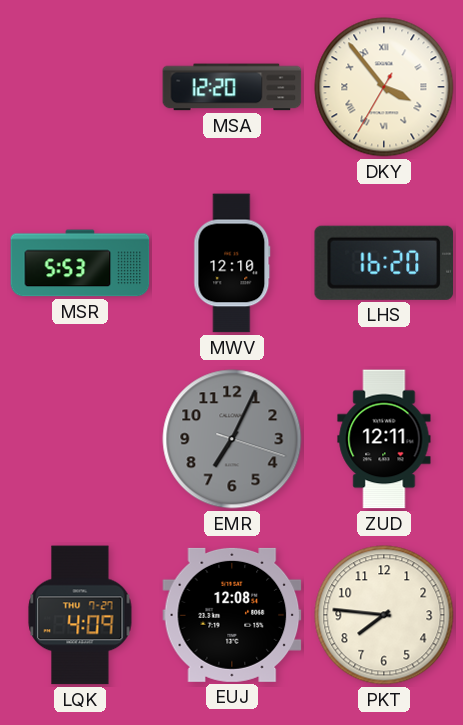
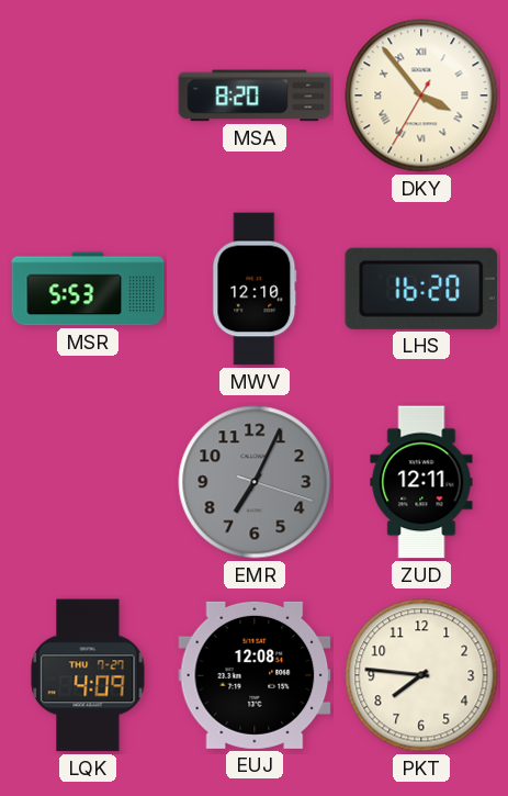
MSA: 12:20 -> 8:20
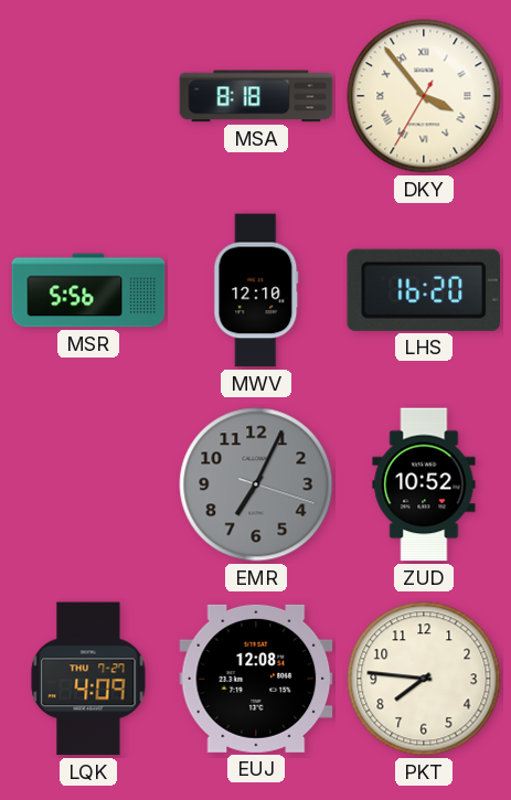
MSA: 8:20 -> 8:18
MSR: 5:53 -> 5:56
ZUD: 12:11 -> 10:52
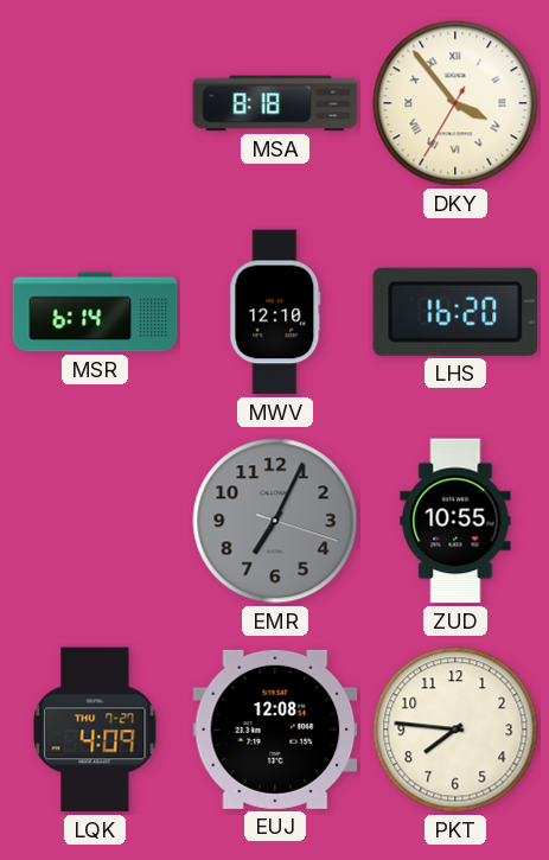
MSR: 5:56 -> 6:14
ZUD: 10:52 -> 10:55
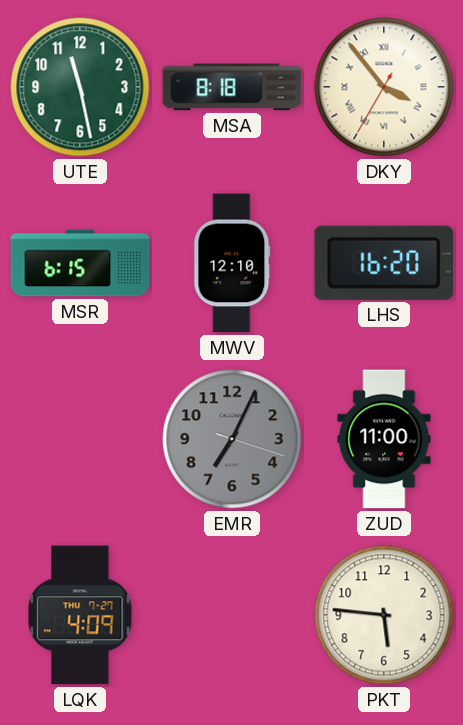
UTE: none -> 11:28
MSR: 6:14 -> 6:15
ZUD: 10:55 -> 11:00
EUJ: 12:08 -> none
PKT: 7:46 -> 5:46
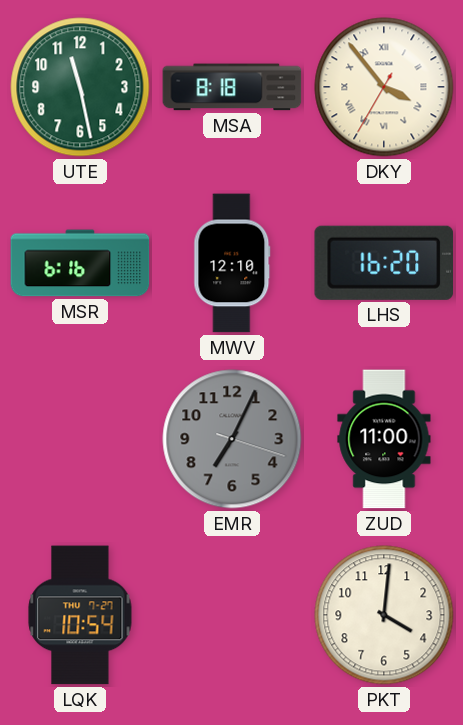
MSR: 6:15 -> 6:16
LQK: 4:09 -> 10:54
PKT: 5:46 -> 4:01
